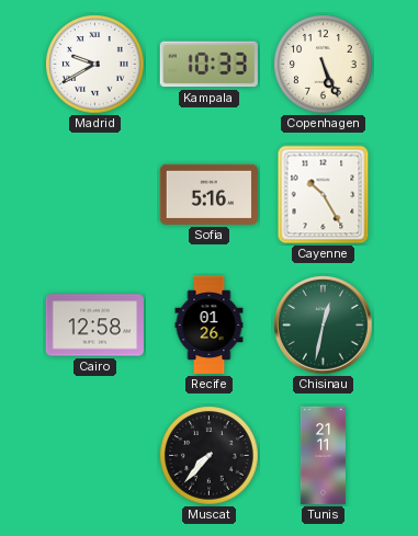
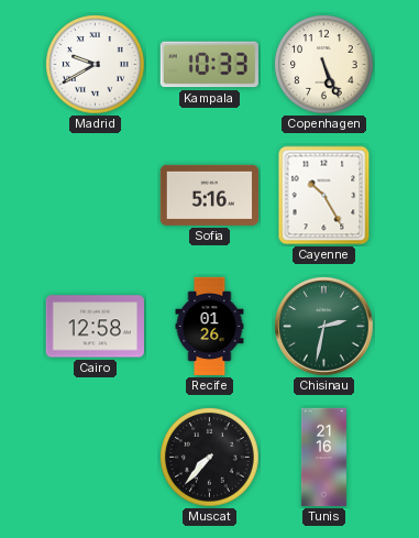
Chisinau: 12:32 -> 2:32
Tunis: 21:11 -> 21:16
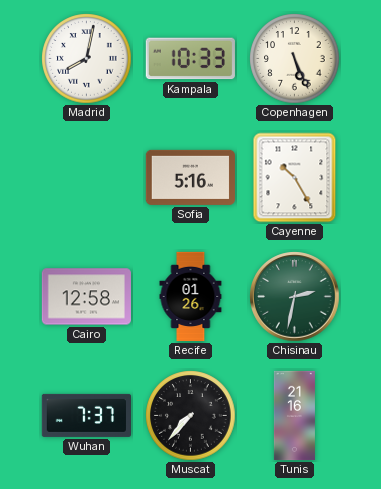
Madrid: 9:40 -> 8:02
Wuhan: none -> 7:37
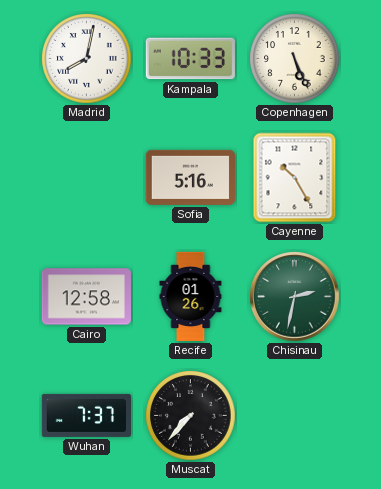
Tunis: 21:16 -> none
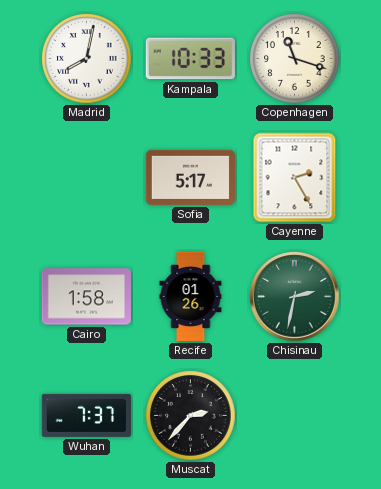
Copenhagen: 5:26 -> 11:18
Sofia: 5:16 -> 5:17
Cayenne: 10:25 -> 2:25
Cairo: 12:58 -> 1:58
Muscat: 7:37 -> 2:37
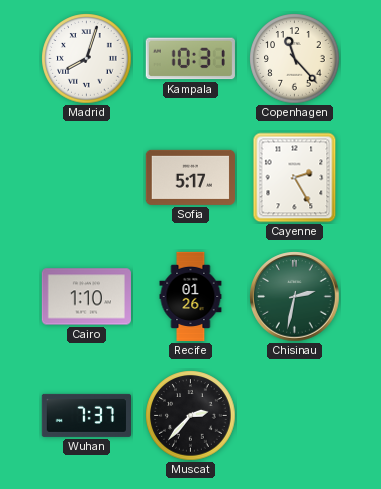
Madrid: 8:02 -> 8:03
Kampala: 10:33 -> 10:31
Copenhagen: 11:18 -> 11:23
Cairo: 1:58 -> 1:10
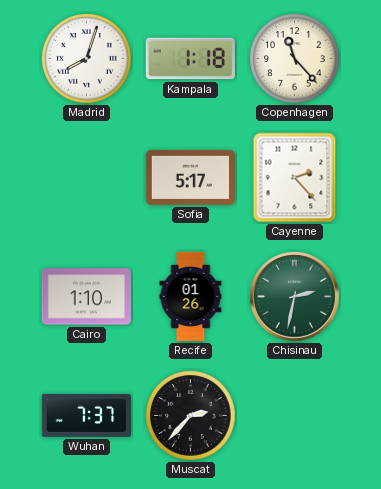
Kampala: 10:31 -> 1:18
Cayenne: 2:25 -> 2:23
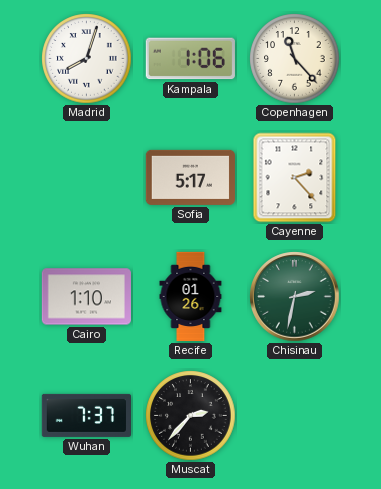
Kampala: 1:18 -> 1:06
